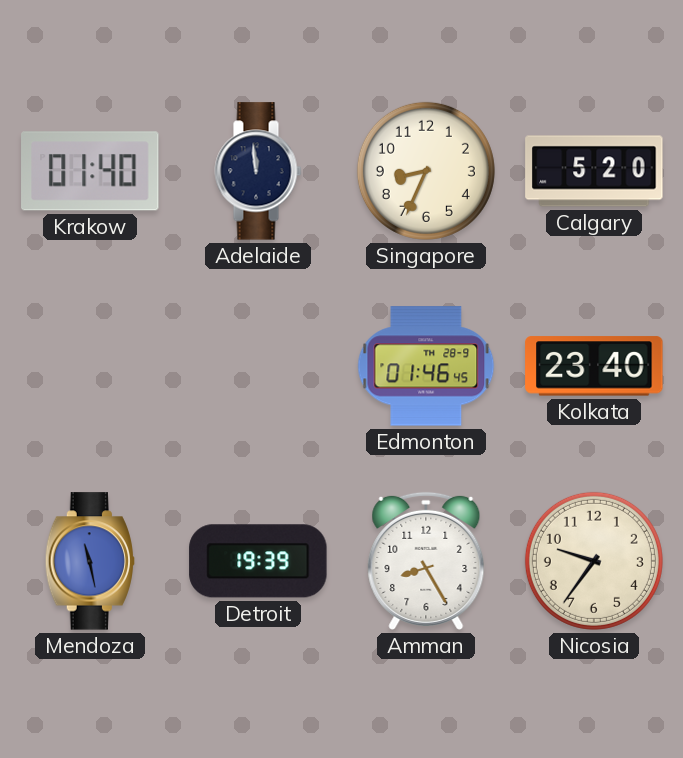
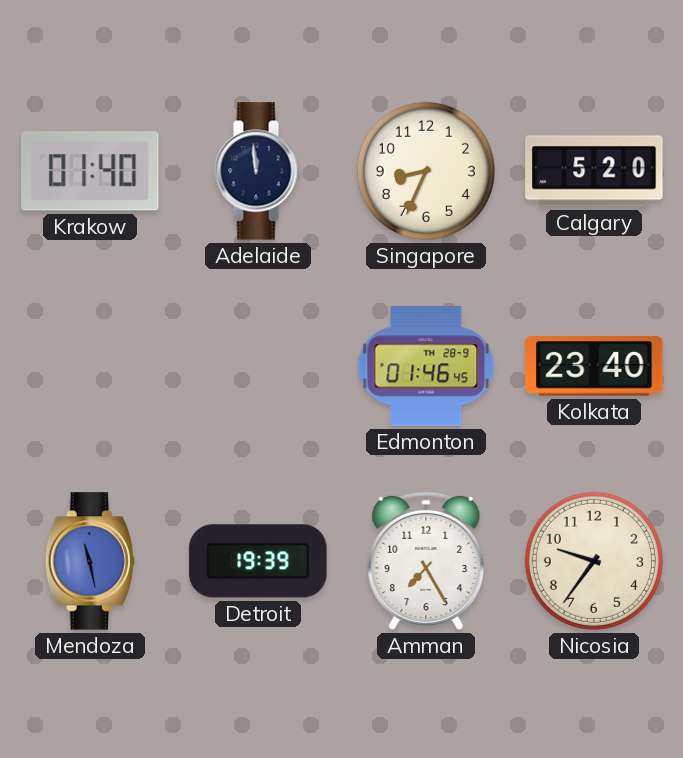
Amman: 8:25 -> 7:25
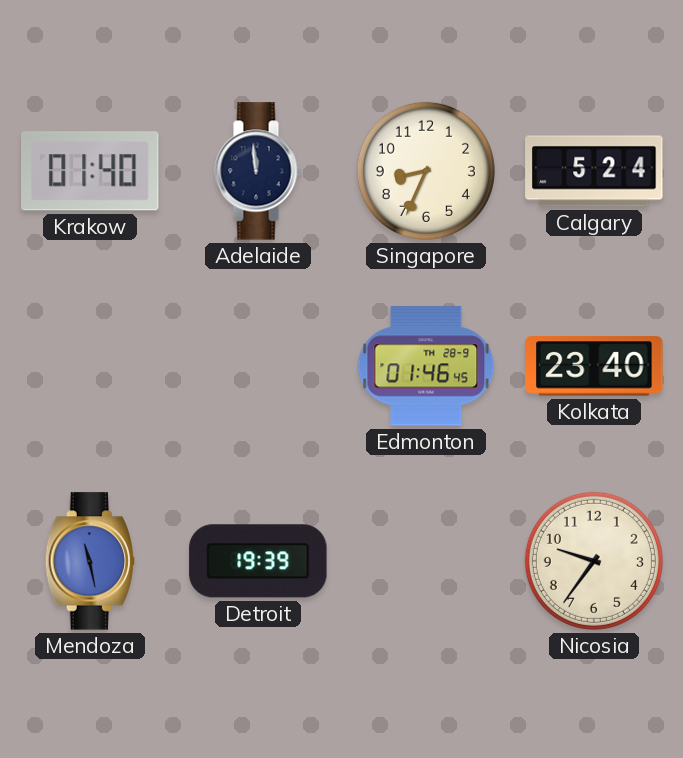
Calgary: 5:20 -> 5:24
Amman: 7:25 -> none
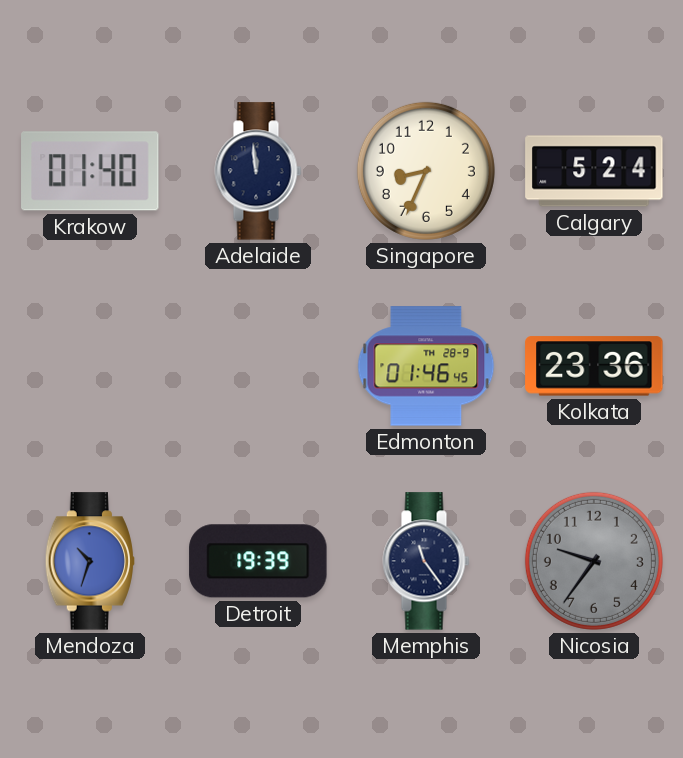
Kolkata: 23:40 -> 23:36
Mendoza: 11:28 -> 10:33
Memphis: none -> 11:24
Nicosia dial: cream -> grey
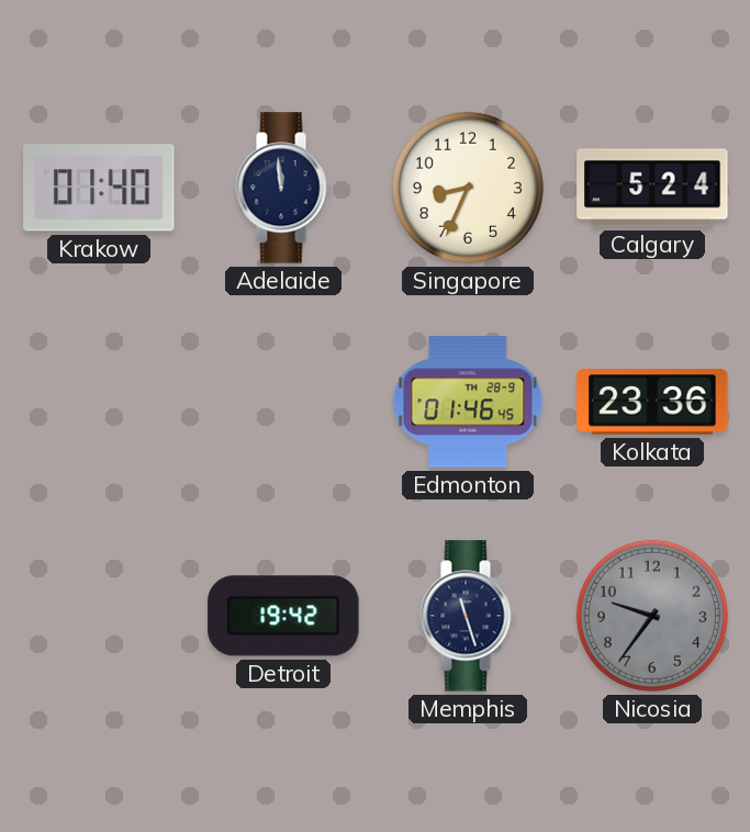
Mendoza: 10:33 -> none
Detroit: 19:39 -> 19:42
Memphis: 11:24 -> 11:27
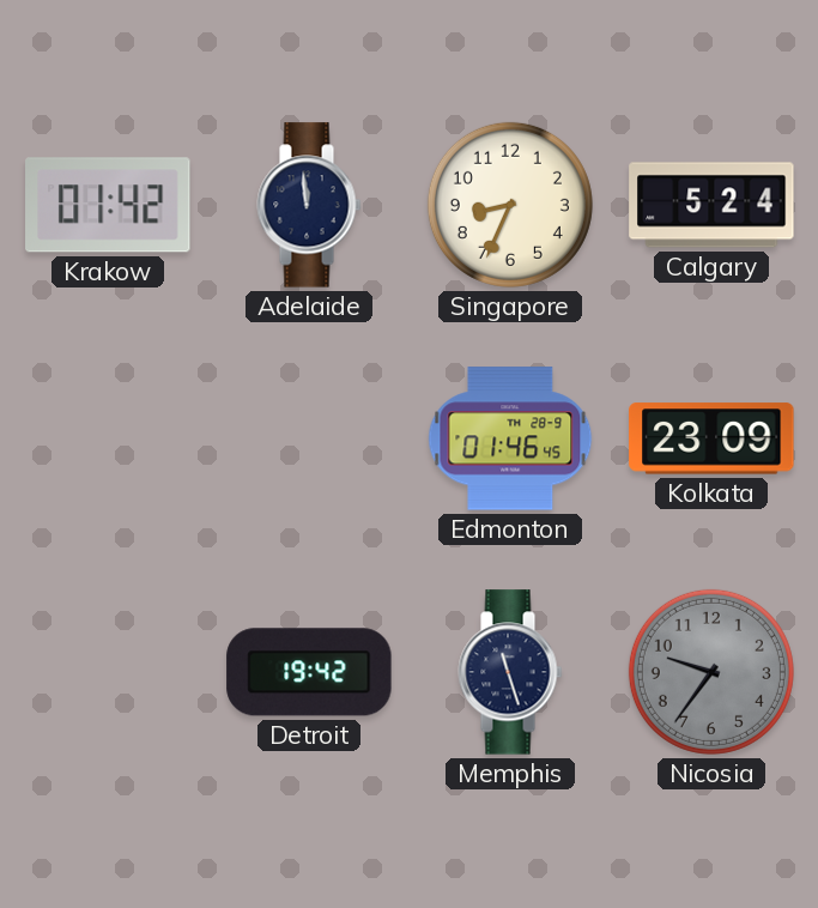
Krakow: 01:40 -> 01:42
Kolkata: 23:36 -> 23:09
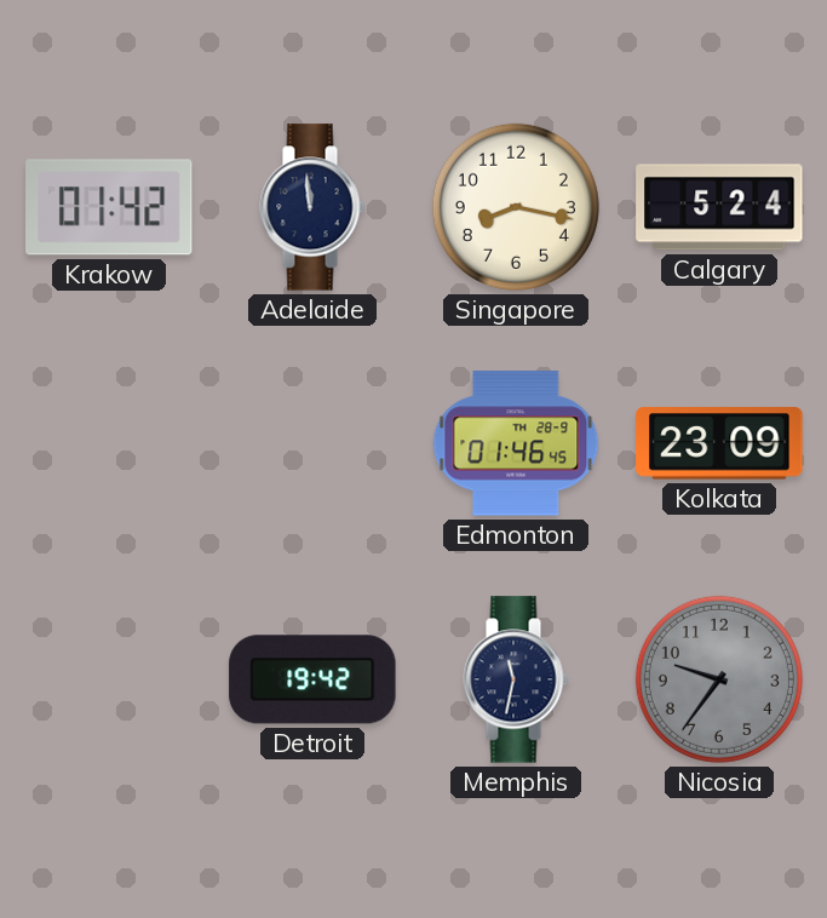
Singapore: 8:34 -> 8:17
Memphis: 11:27 -> 11:32
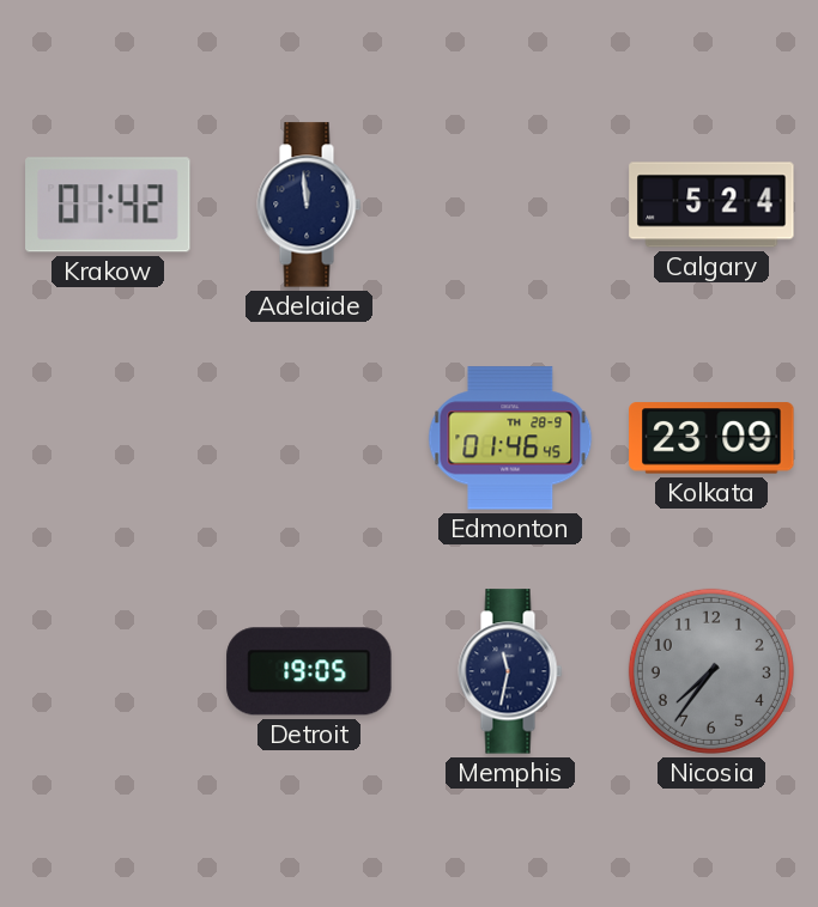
Singapore: 8:17 -> none
Detroit: 19:42 -> 19:05
Nicosia: 9:36 -> 7:36
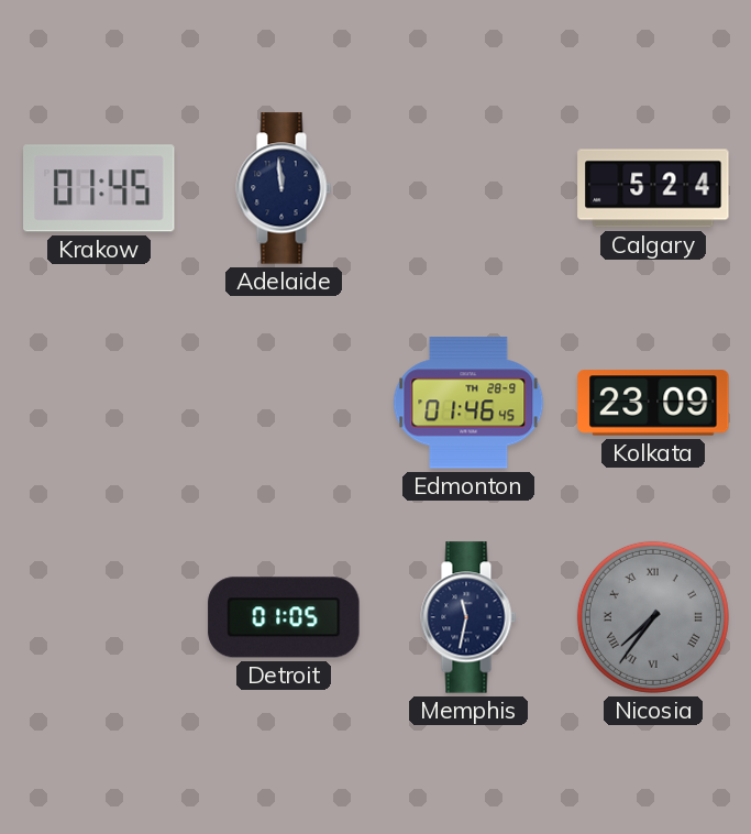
Krakow: 01:42 -> 01:45
Detroit: 19:05 -> 01:05
Nicosia numerals: Arabic -> Roman
